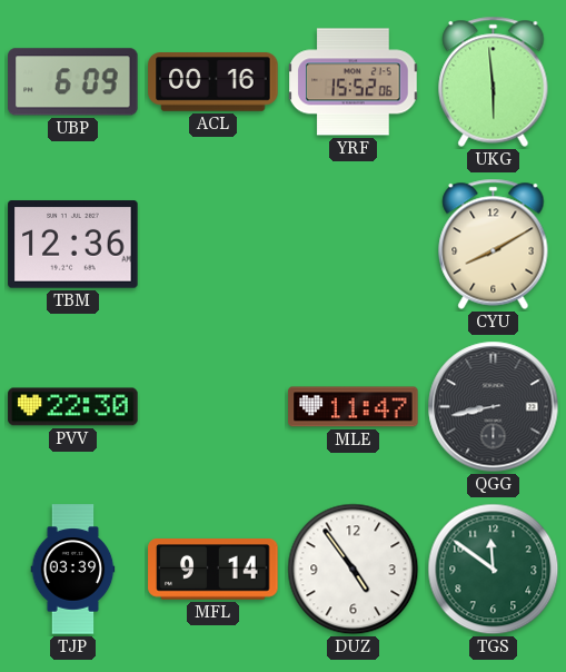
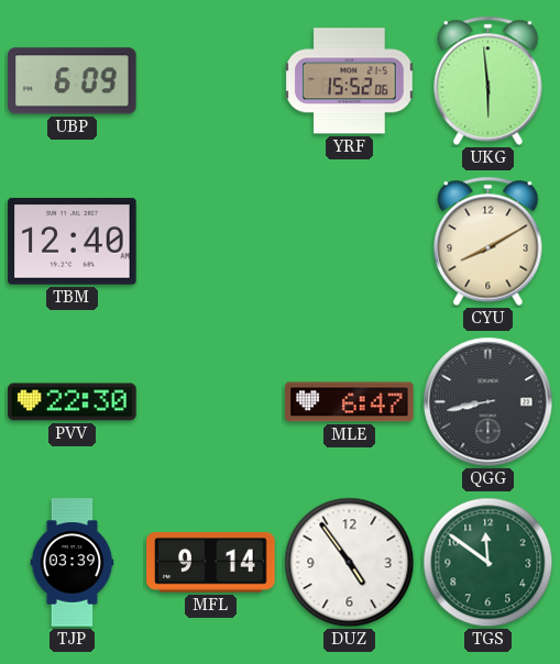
ACL: 00:16 -> none
TBM: 12:36 -> 12:40
MLE: 11:47 -> 6:47
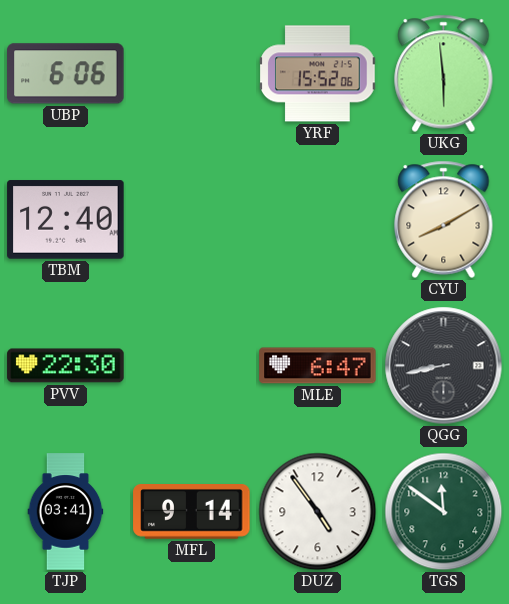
UBP: 6:09 -> 6:06
TJP: 03:39 -> 03:41
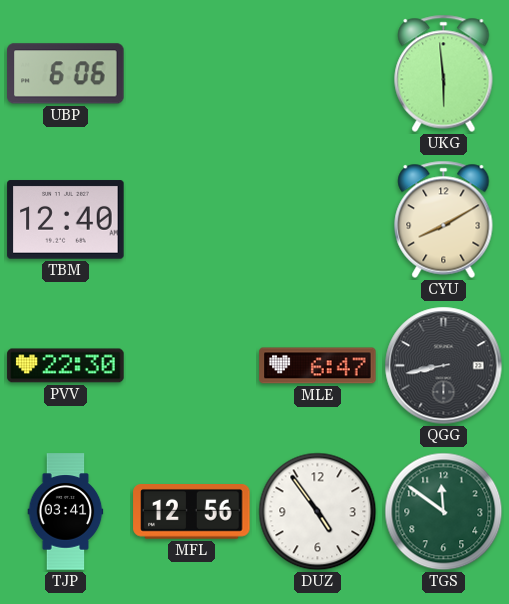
YRF: 15:52 -> none
MFL: 9:14 -> 12:56
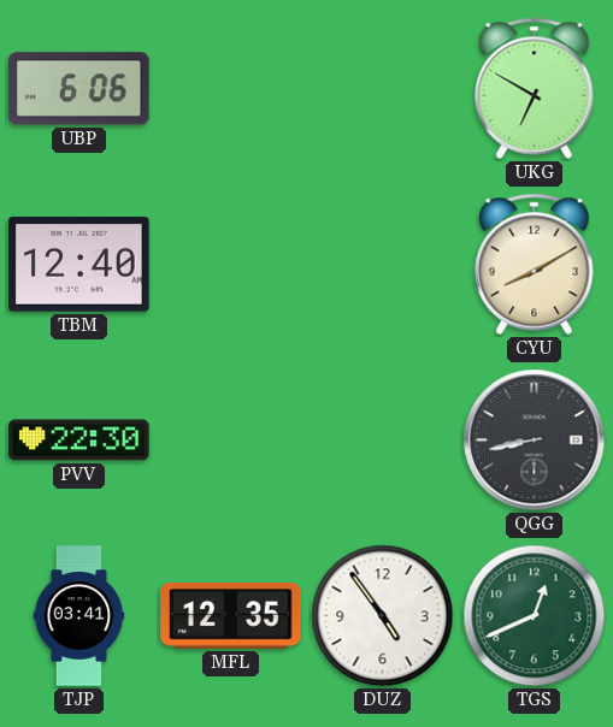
UKG: 5:59 -> 6:50
MLE: 6:47 -> none
MFL: 12:56 -> 12:35
TGS: 11:51 -> 12:41
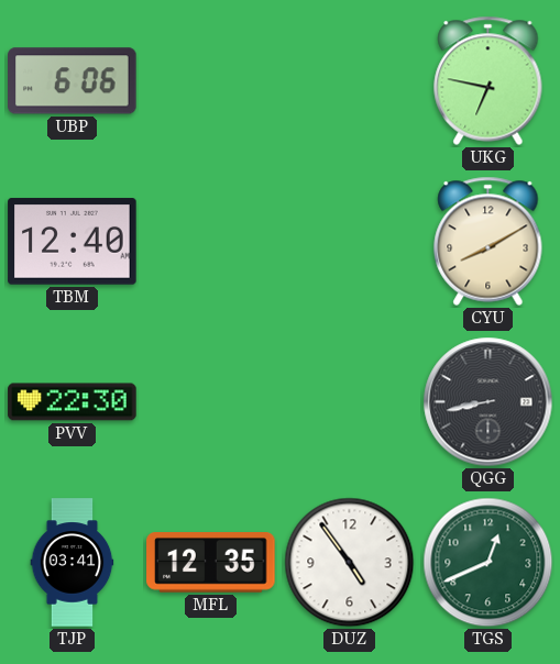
UKG: 6:50 -> 6:47
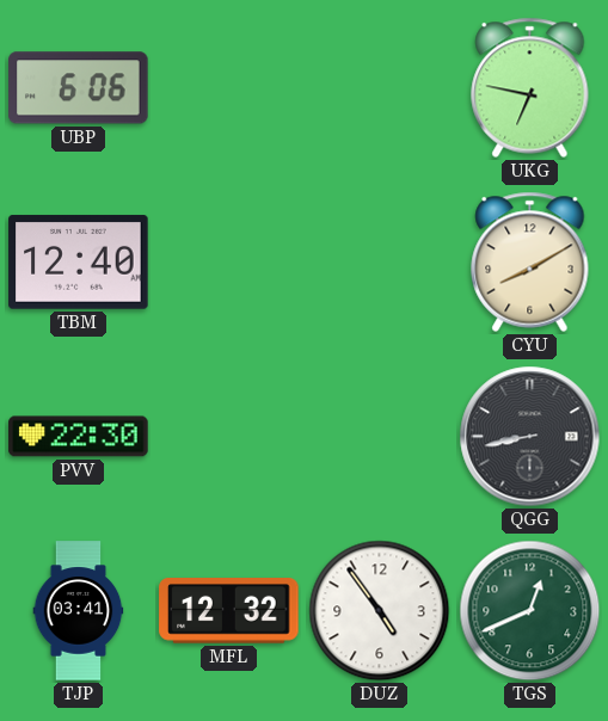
MFL: 12:35 -> 12:32
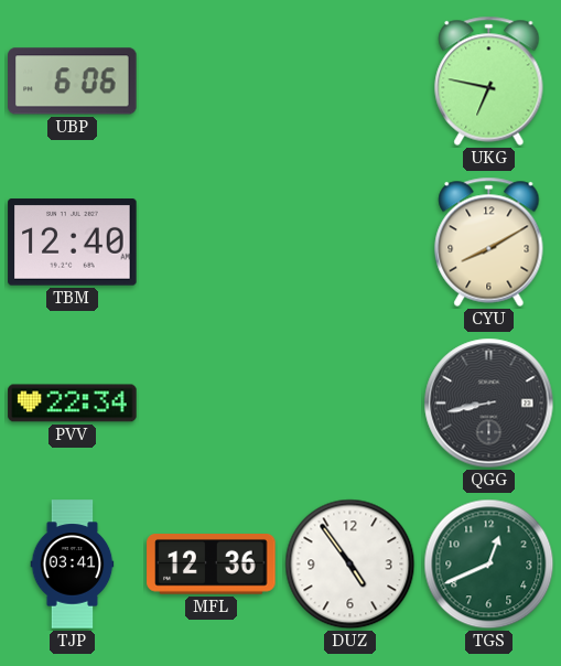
PVV: 22:30 -> 22:34
MFL: 12:32 -> 12:36
